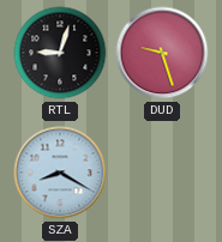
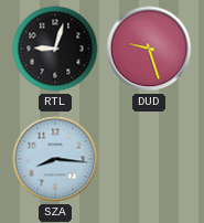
SZA: 8:20 -> 8:16
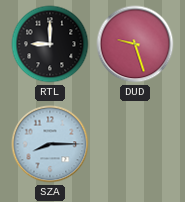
RTL: 9:03 -> 9:00
SZA: 8:16 -> 8:15
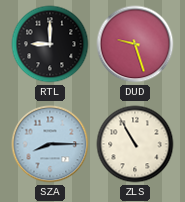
ZLS: none -> 10:55
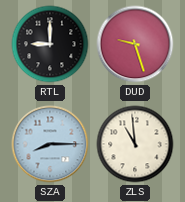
ZLS: 10:55 -> 10:59
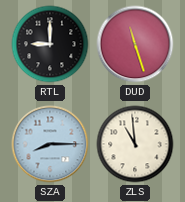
DUD: 9:27 -> 11:27
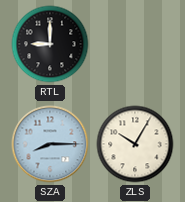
DUD: 11:27 -> none
ZLS: 10:59 -> 10:05
